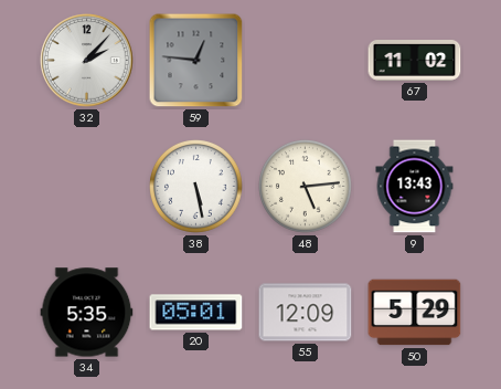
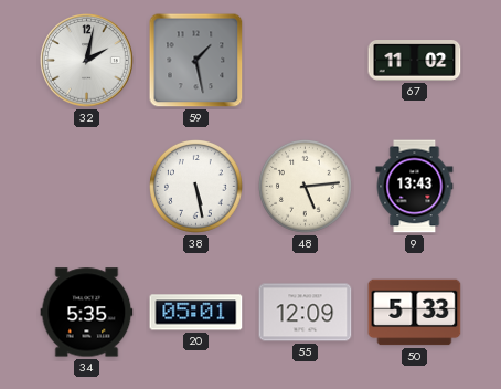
32: 2:07 -> 2:02
59: 12:46 -> 1:28
50: 5:29 -> 5:33
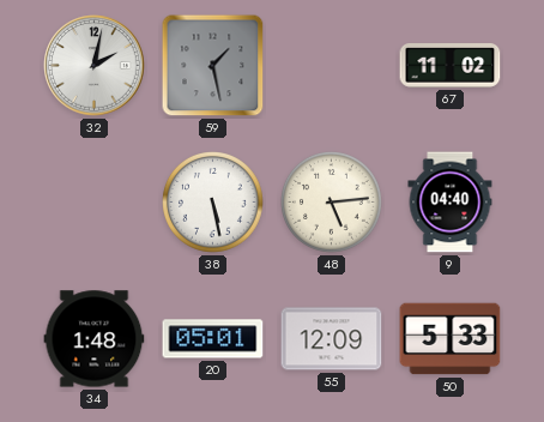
9: 13:43 -> 04:40
34: 5:35 -> 1:48
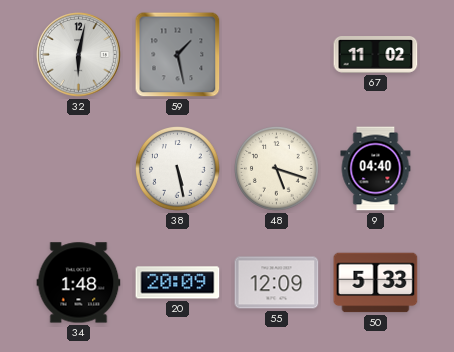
32: 2:02 -> 6:02
48: 5:14 -> 5:18
20: 05:01 -> 20:09
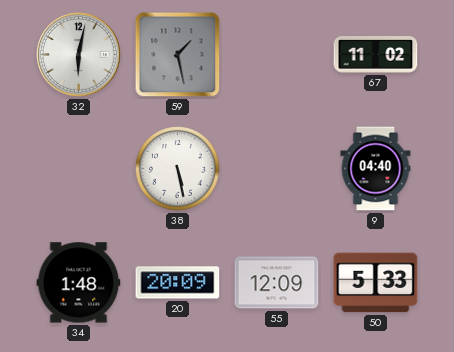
48: 5:18 -> none
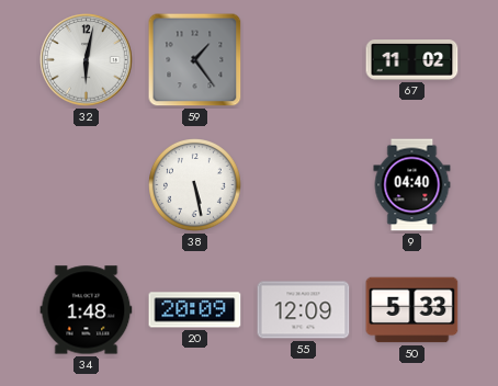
59: 1:28 -> 1:24
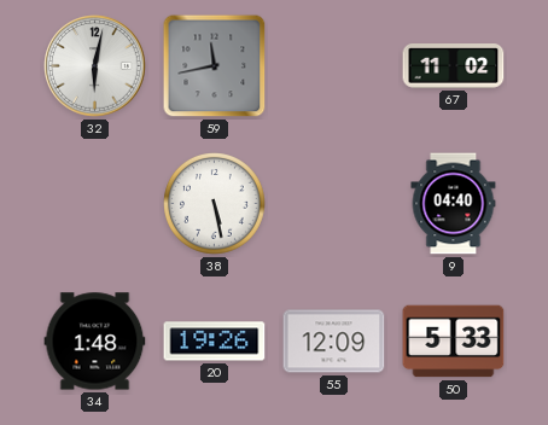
59: 1:24 -> 11:43
20: 20:09 -> 19:26
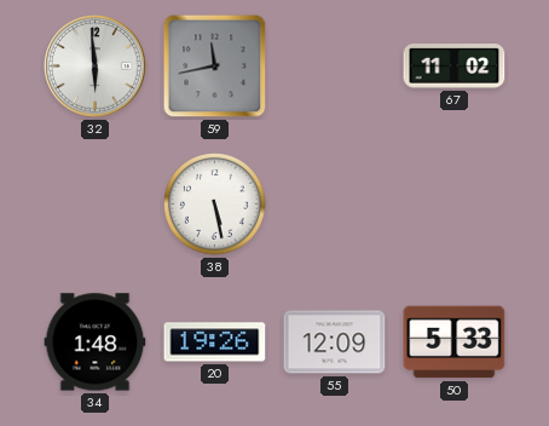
32: 6:02 -> 5:59
9: 04:40 -> none
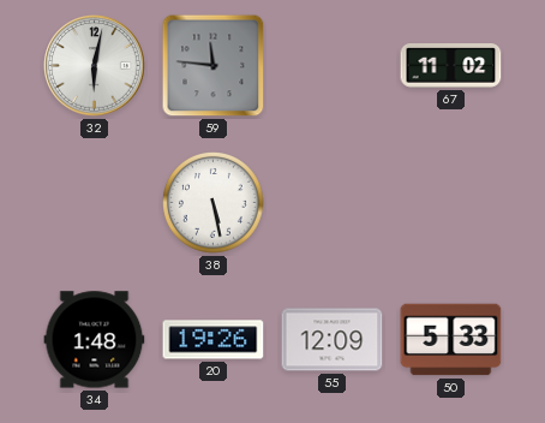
32: 5:59 -> 6:02
59: 11:43 -> 11:46
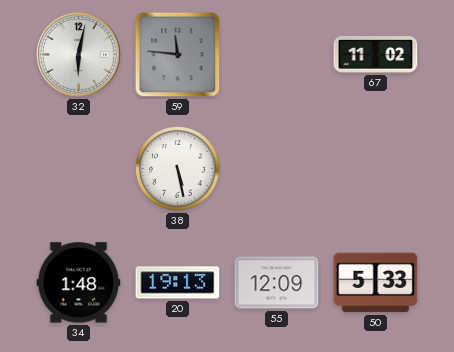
20: 19:26 -> 19:13
